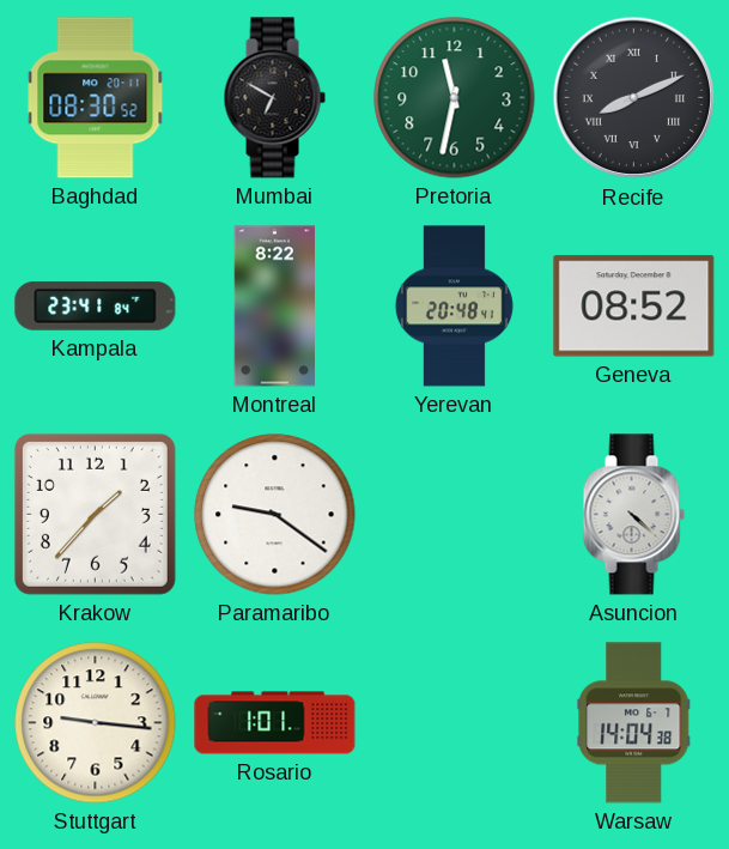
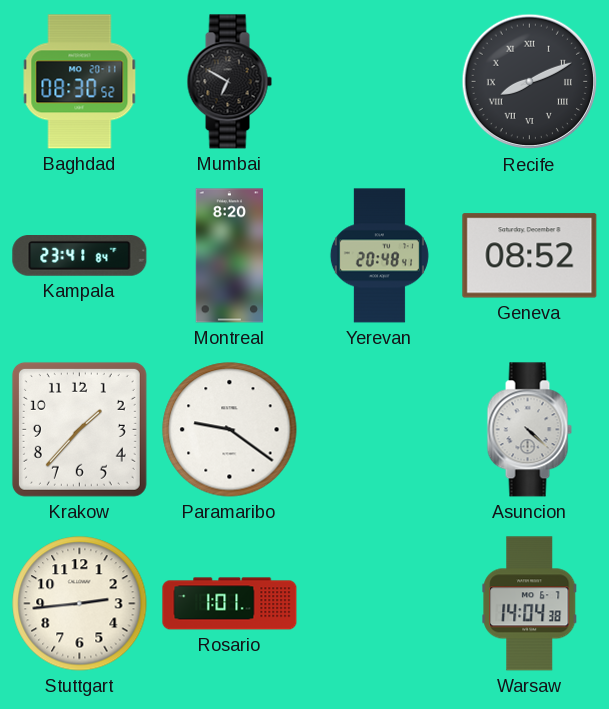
Pretoria: 11:32 -> none
Montreal: 8:22 -> 8:20
Stuttgart: 9:16 -> 2:44
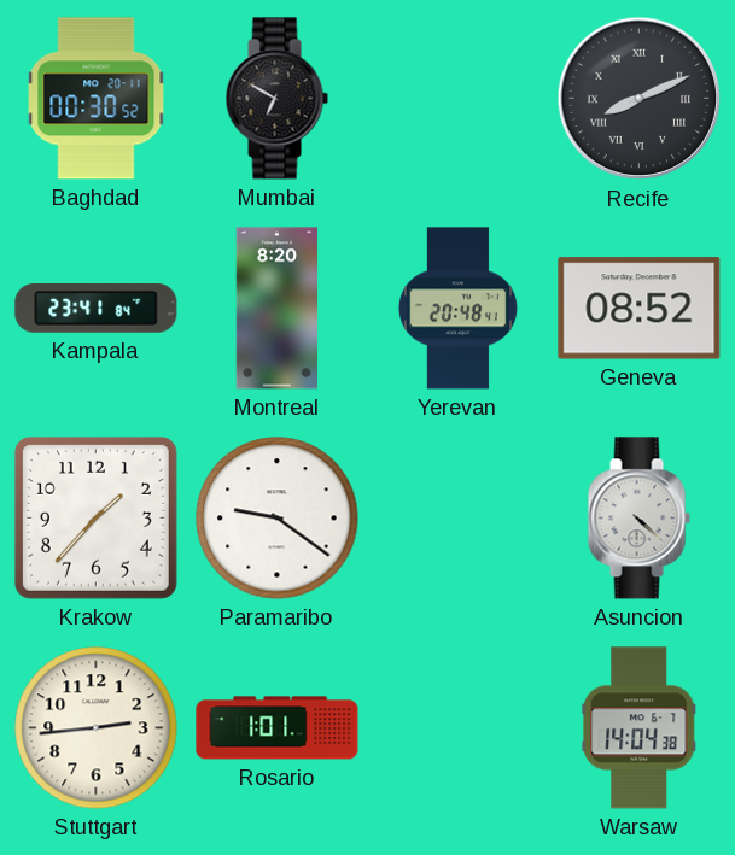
Baghdad: 08:30 -> 00:30
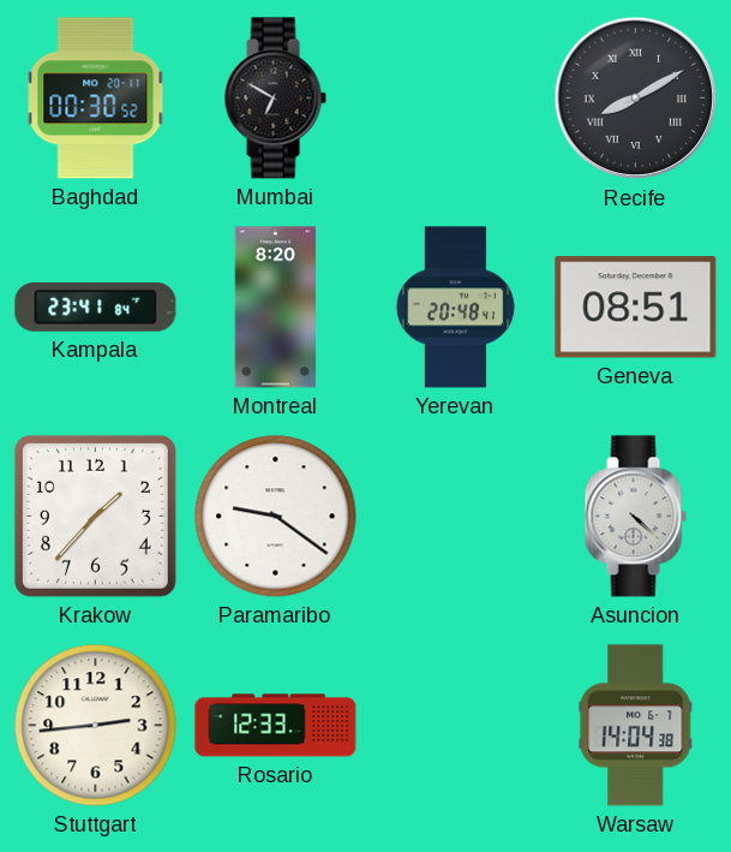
Recife: 8:11 -> 8:10
Geneva: 08:52 -> 08:51
Rosario: 1:01 -> 12:33
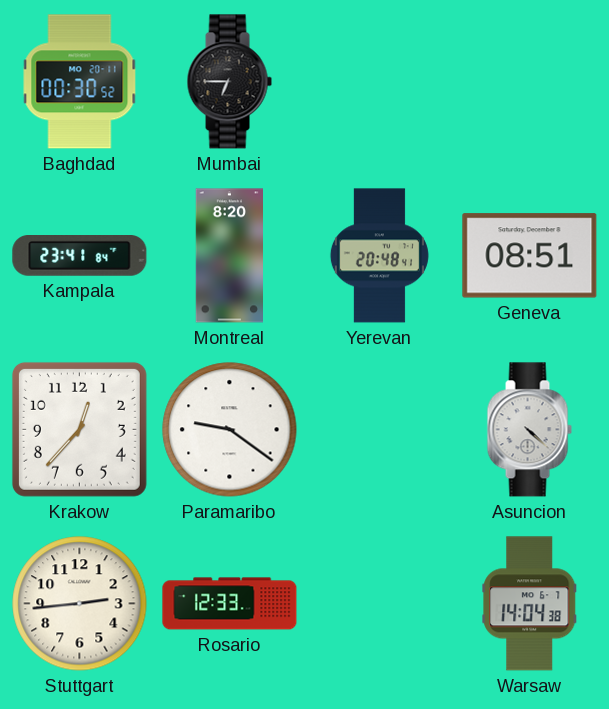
Mumbai: 6:50 -> 6:45
Recife: 8:10 -> none
Krakow: 1:37 -> 12:37
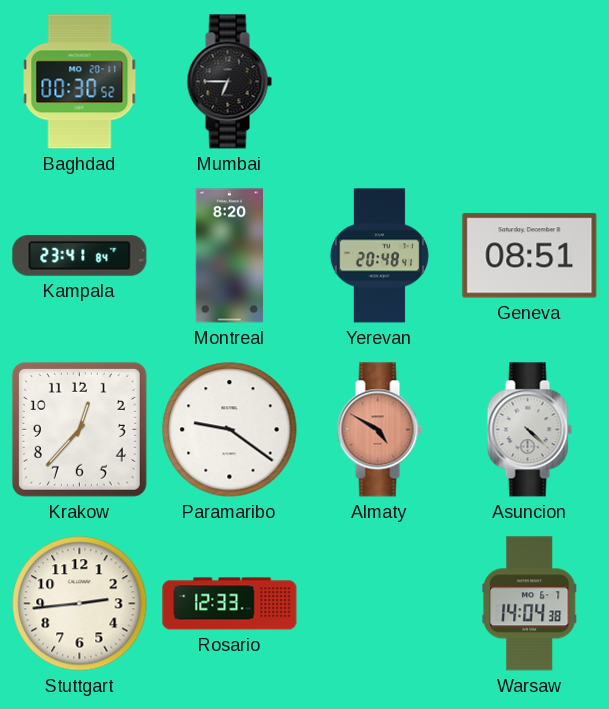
Almaty: none -> 4:50
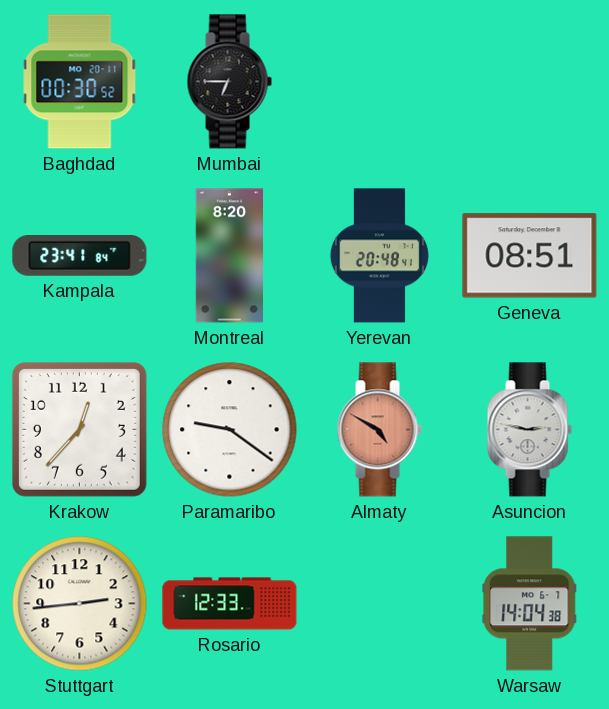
Asuncion: 4:22 -> 2:47
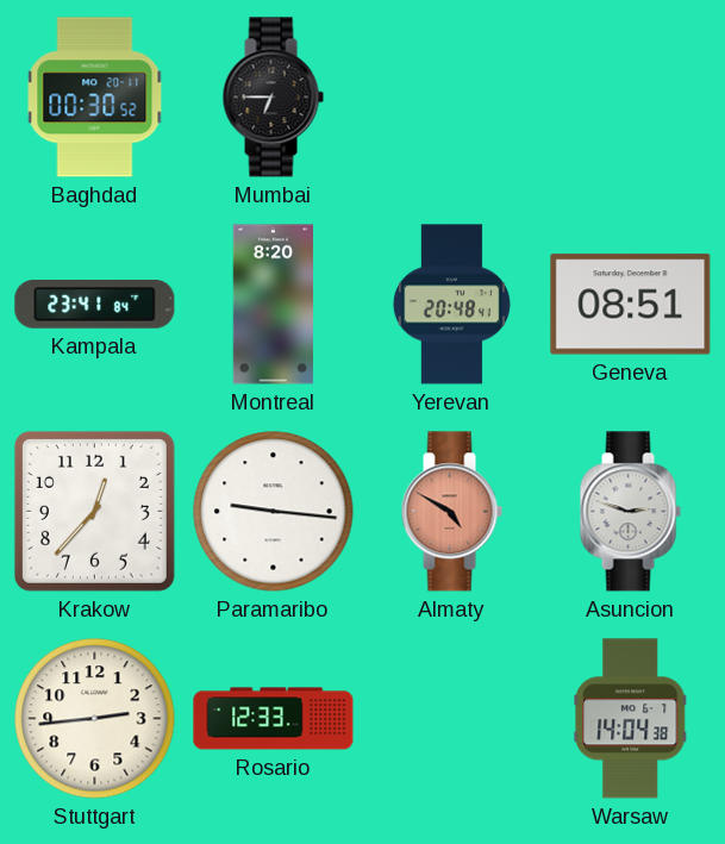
Paramaribo: 9:21 -> 9:16
Asuncion: 2:47 -> 2:48
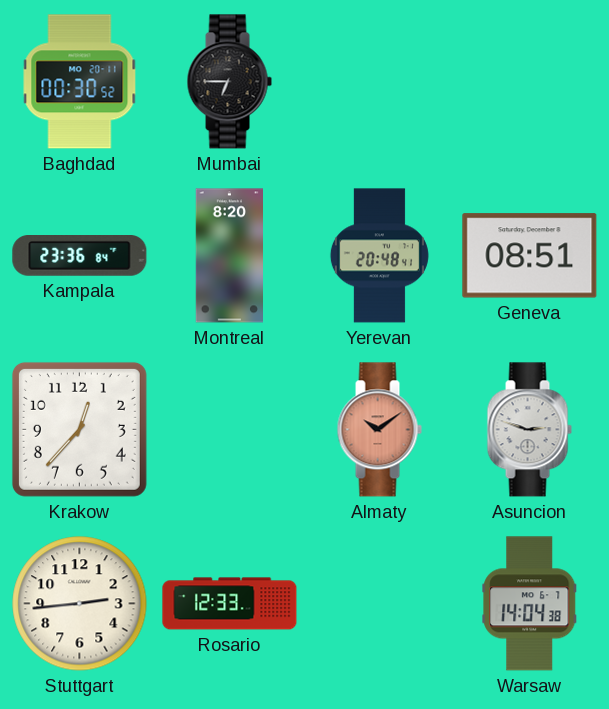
Kampala: 23:41 -> 23:36
Paramaribo: 9:16 -> none
Almaty: 4:50 -> 10:09
